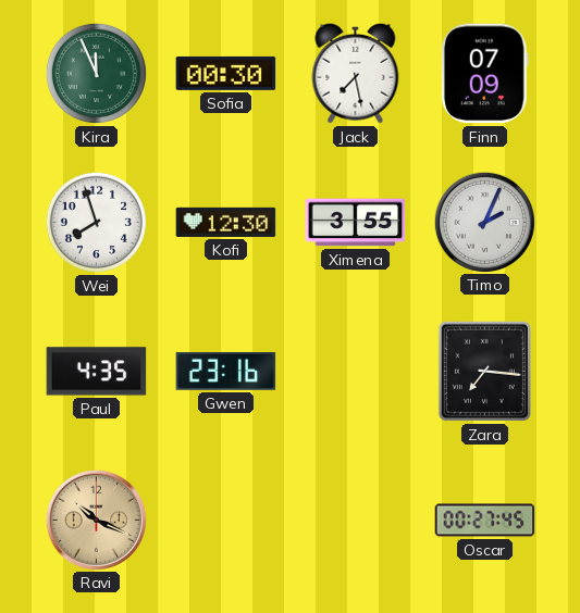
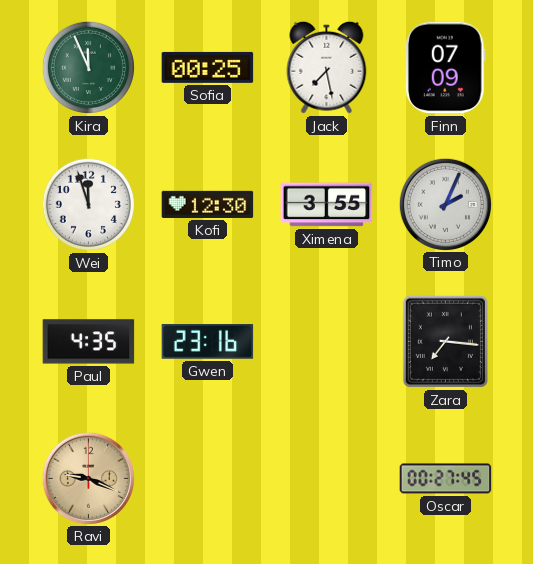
Sofia: 00:30 -> 00:25
Wei: 7:57 -> 11:57
Ravi: 10:19 -> 9:19
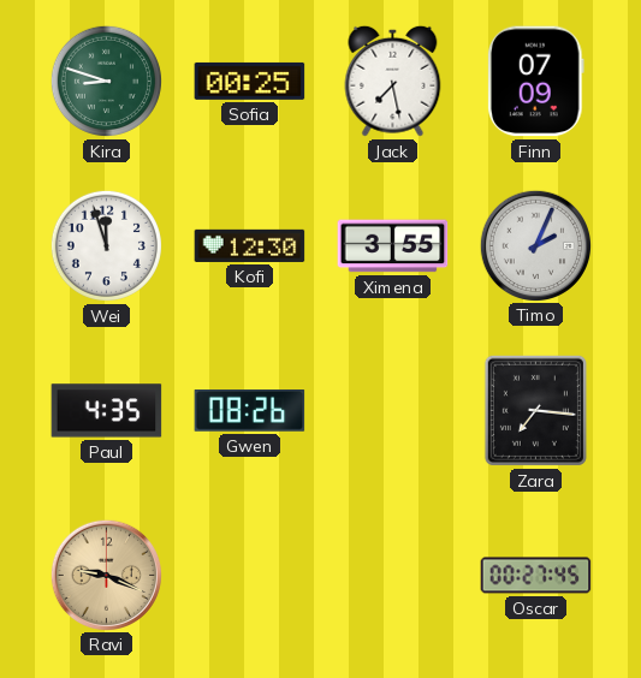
Kira: 11:56 -> 8:48
Gwen: 23:16 -> 08:26
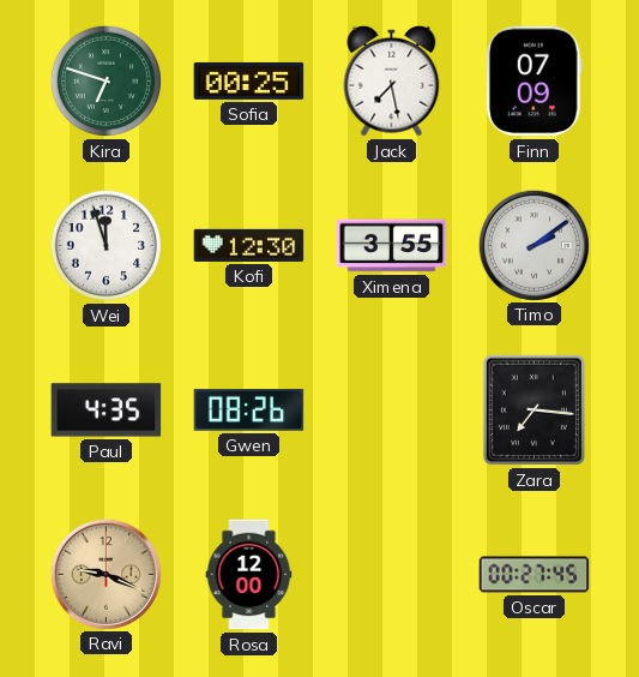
Kira: 8:48 -> 6:48
Timo: 2:04 -> 2:09
Rosa: none -> 12:00
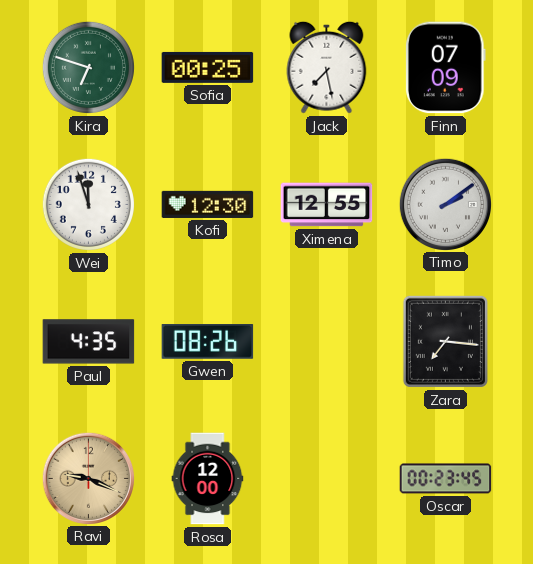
Ximena: 3:55 -> 12:55
Oscar: 00:27 -> 00:23
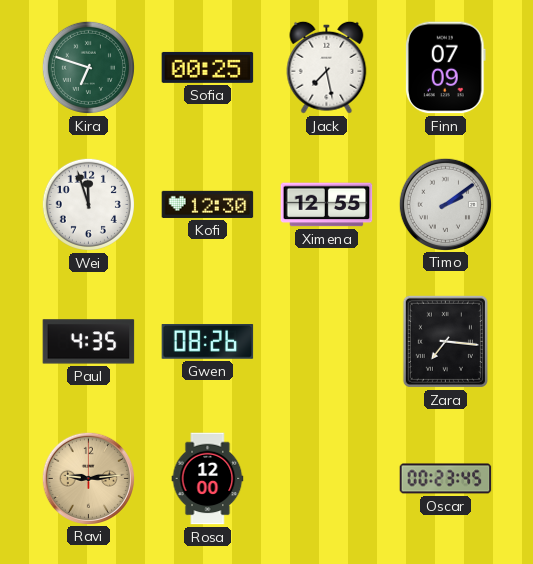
Ravi: 9:19 -> 9:14
